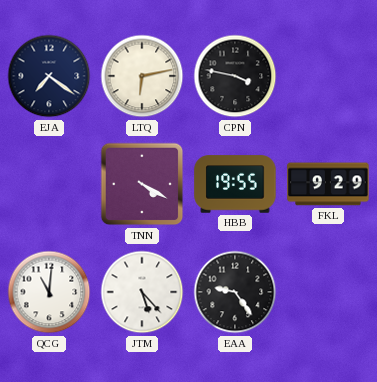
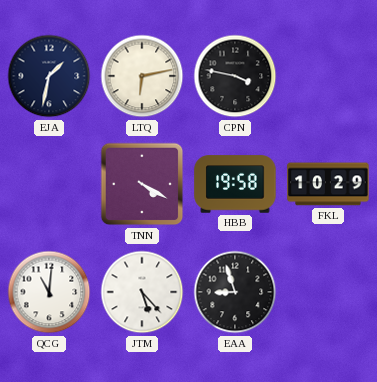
EJA: 7:21 -> 1:32
HBB: 19:55 -> 19:58
FKL: 9:29 -> 10:29
EAA: 9:24 -> 8:57
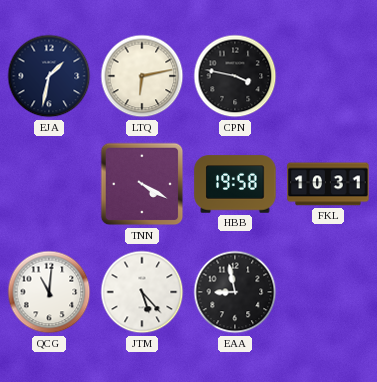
FKL: 10:29 -> 10:31
EAA: 8:57 -> 8:58
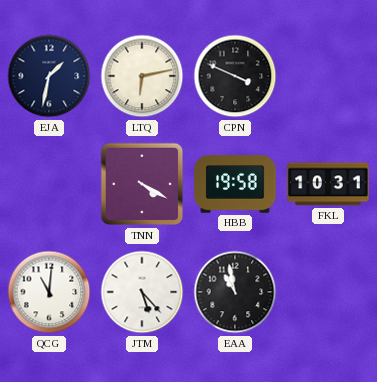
CPN: 3:47 -> 3:49
EAA: 8:58 -> 10:58
